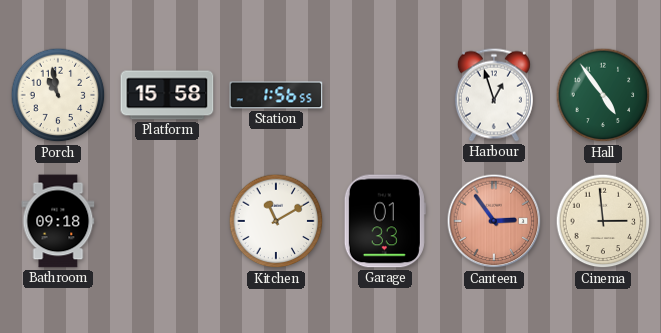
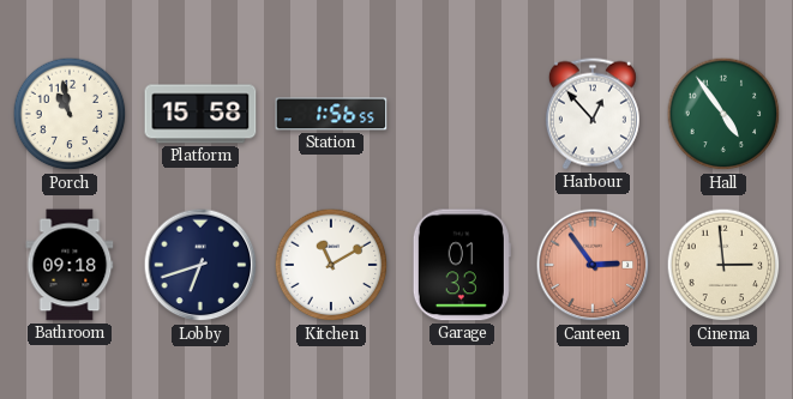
Harbour: 12:57 -> 12:53
Lobby: none -> 6:42
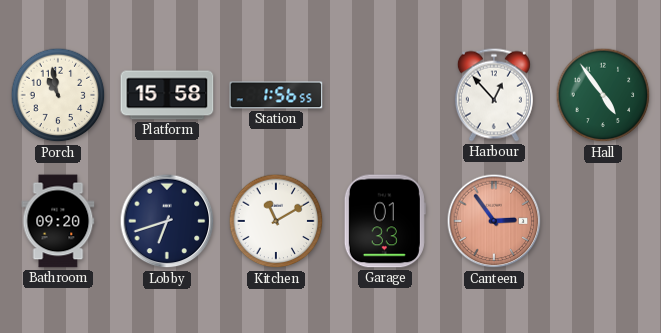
Bathroom: 09:18 -> 09:20
Cinema: 2:59 -> none
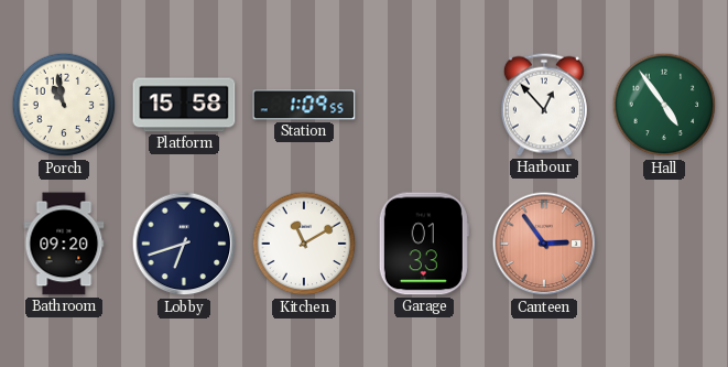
Station: 1:56 -> 1:09
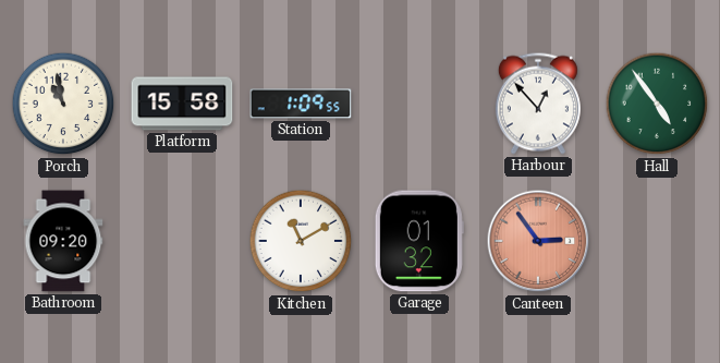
Lobby: 6:42 -> none
Garage: 01:33 -> 01:32
